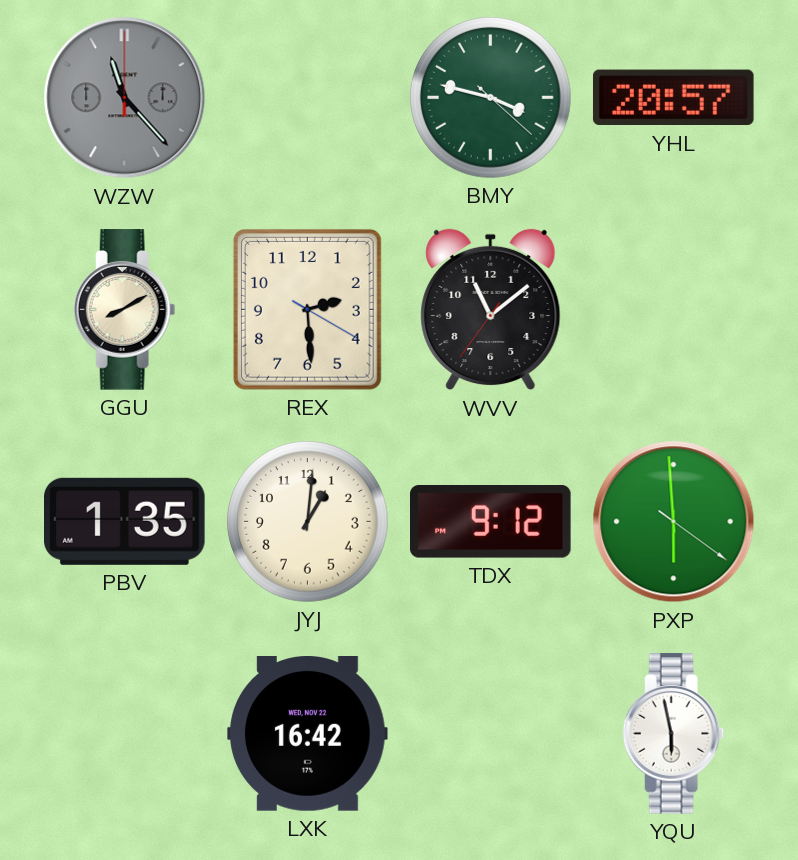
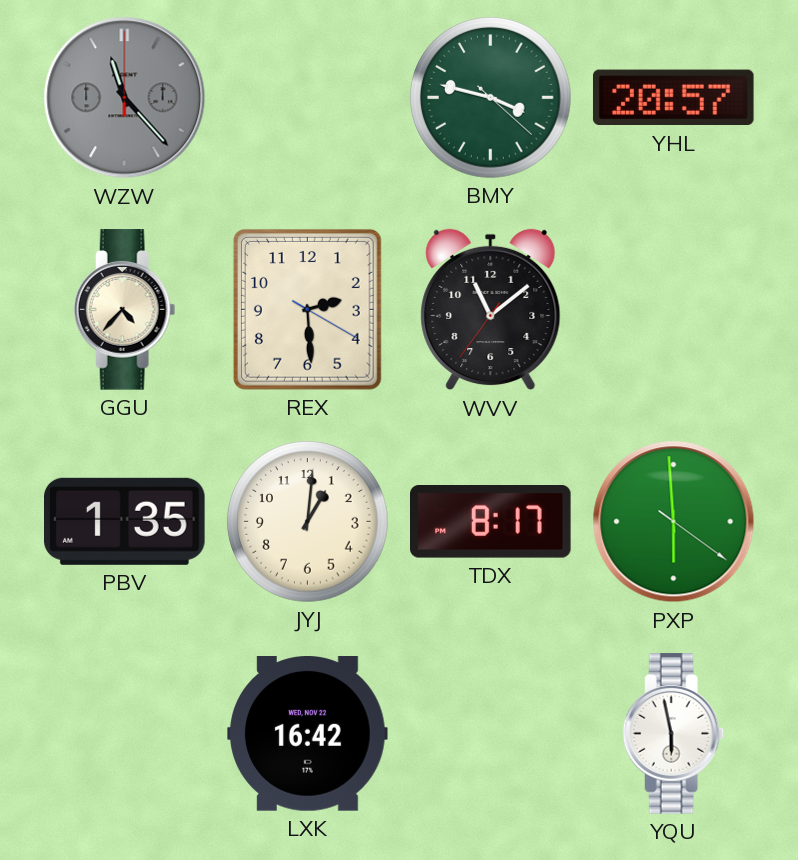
GGU: 8:10 -> 4:37
TDX: 9:12 -> 8:17
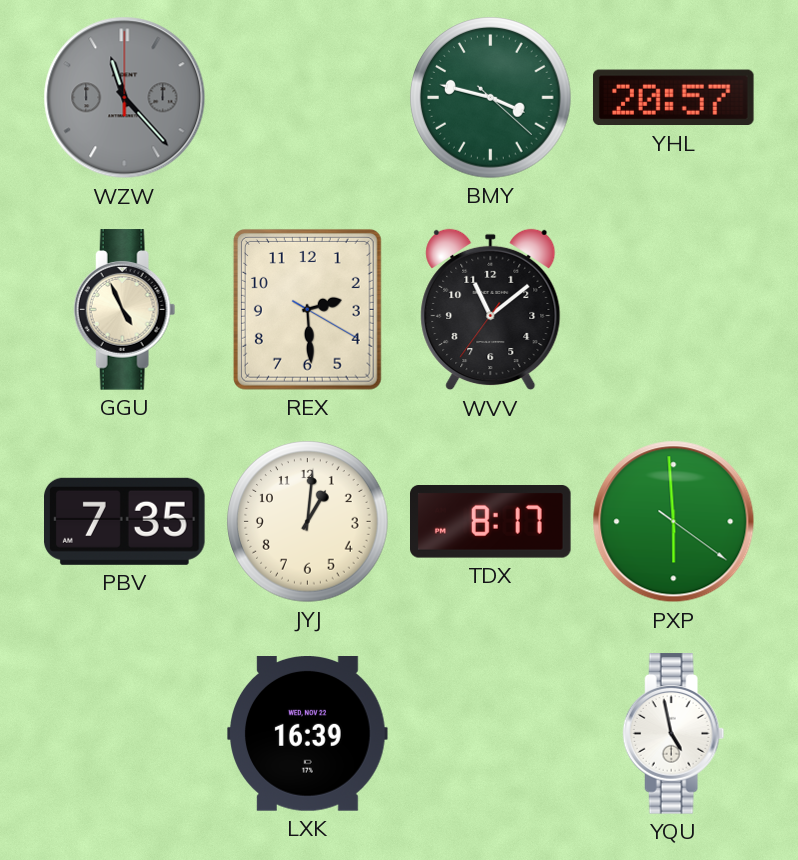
GGU: 4:37 -> 4:56
PBV: 1:35 -> 7:35
LXK: 16:42 -> 16:39
YQU: 5:58 -> 4:58
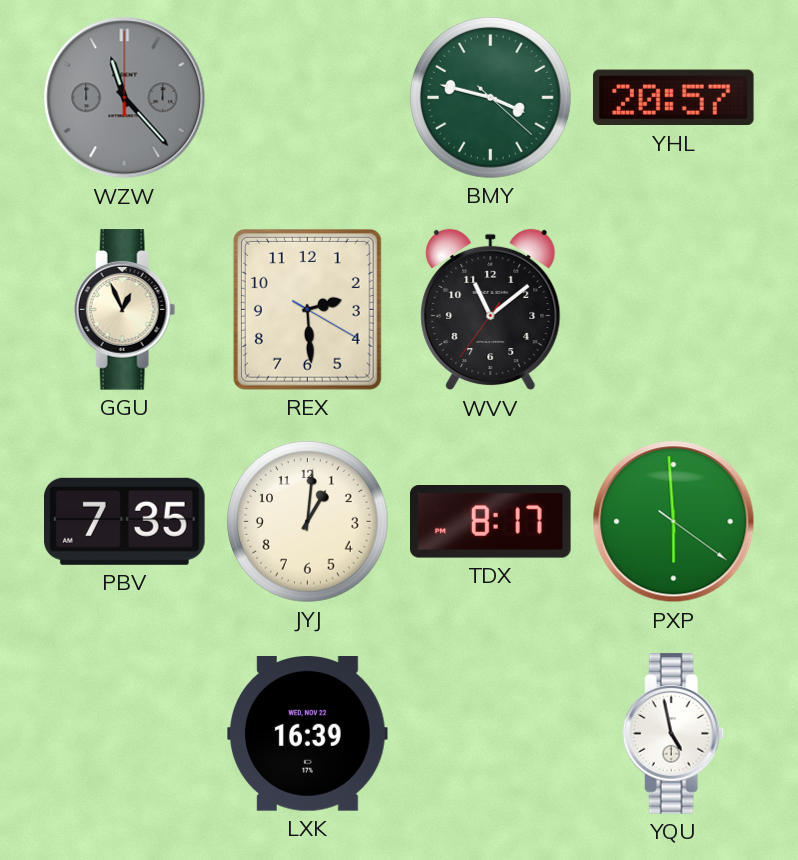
GGU: 4:56 -> 12:56
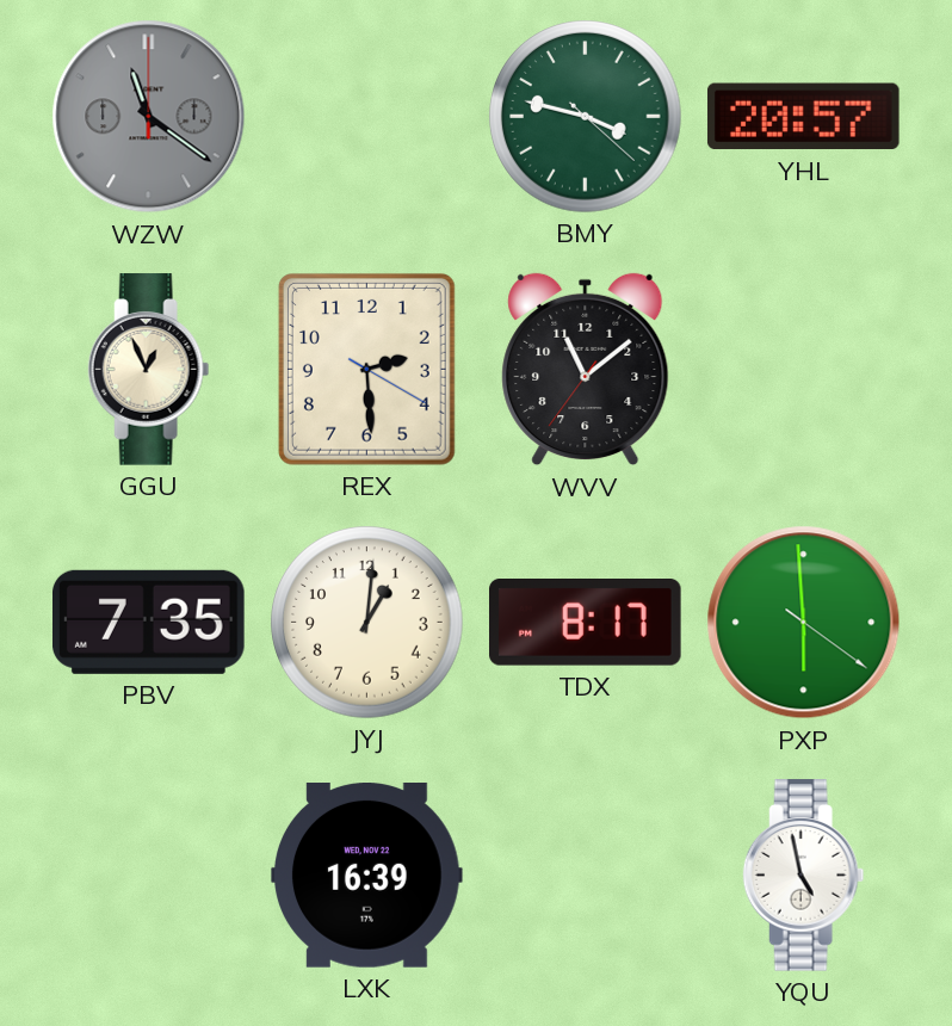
WZW: 11:23 -> 11:21
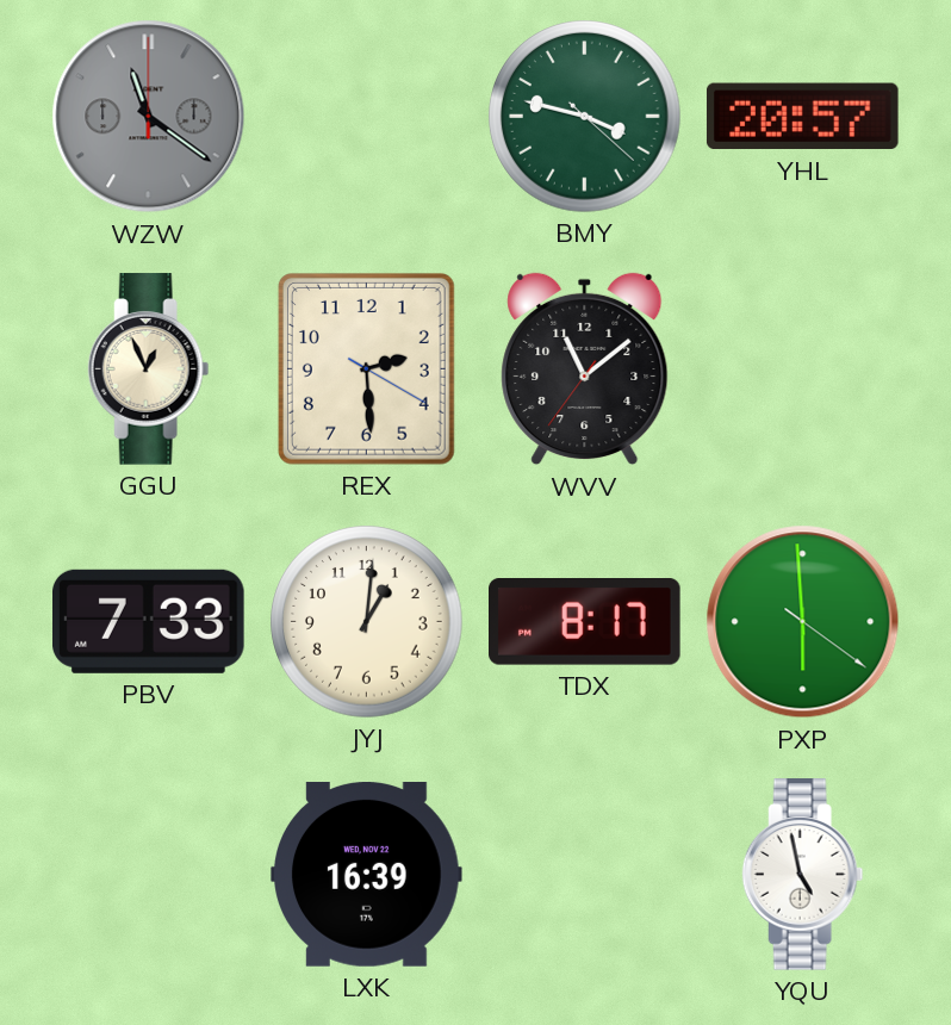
PBV: 7:35 -> 7:33
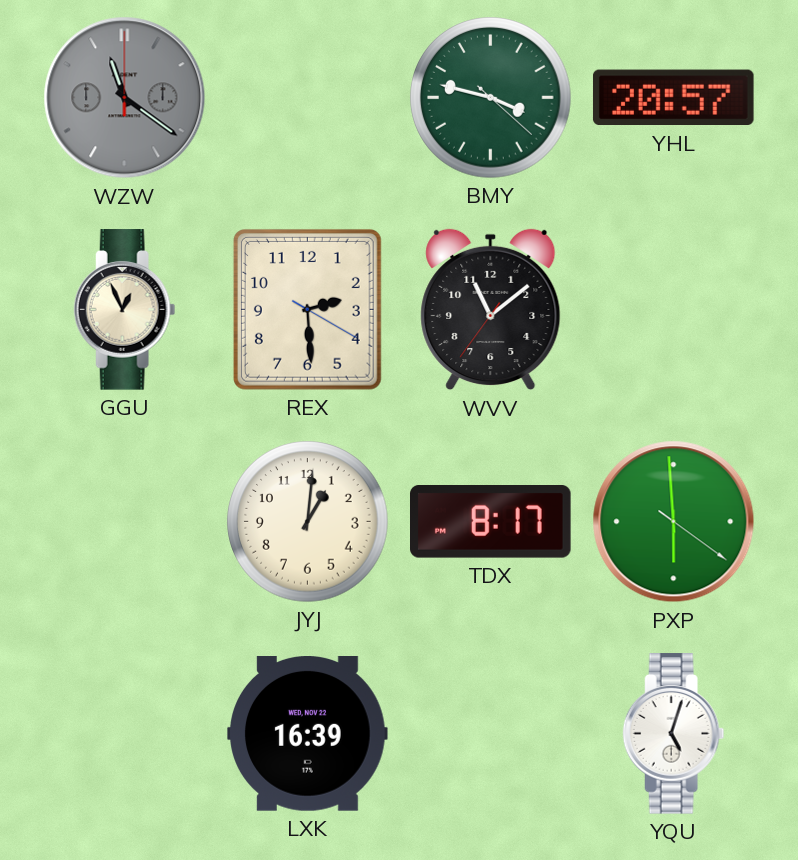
PBV: 7:33 -> none
YQU: 4:58 -> 5:03
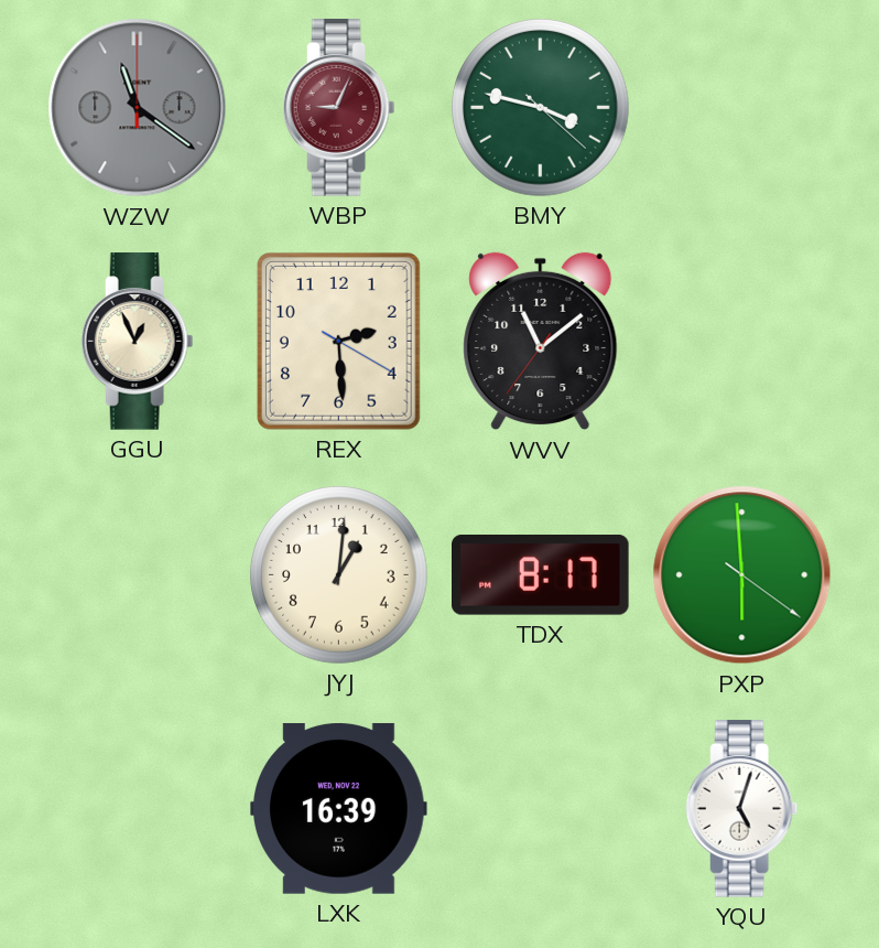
WBP: none -> 9:04
YHL: 20:57 -> none
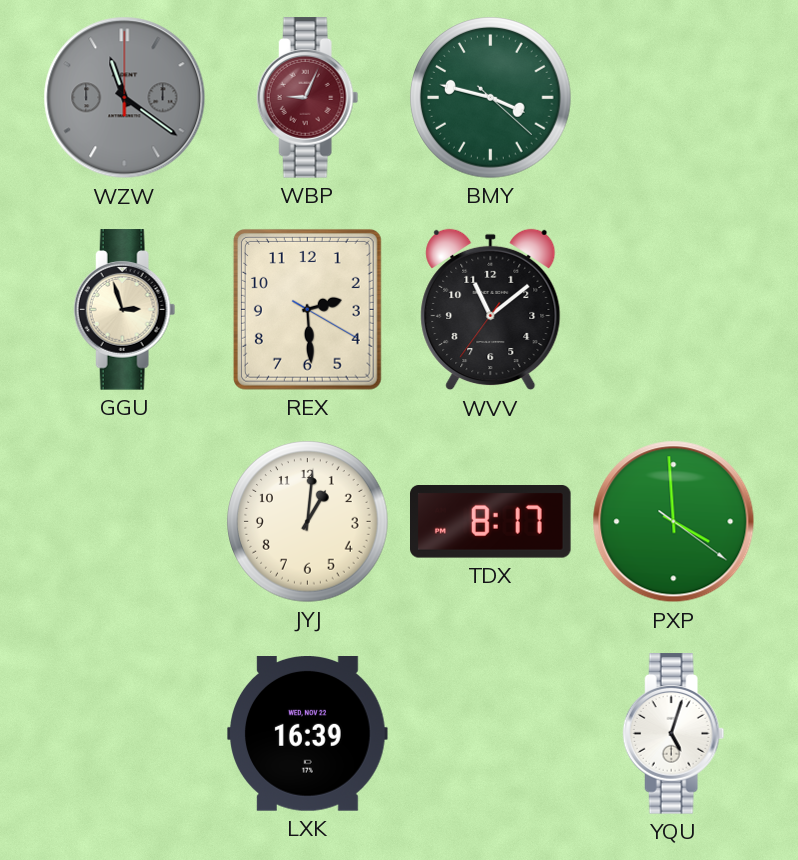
GGU: 12:56 -> 2:57
PXP: 5:59 -> 3:59
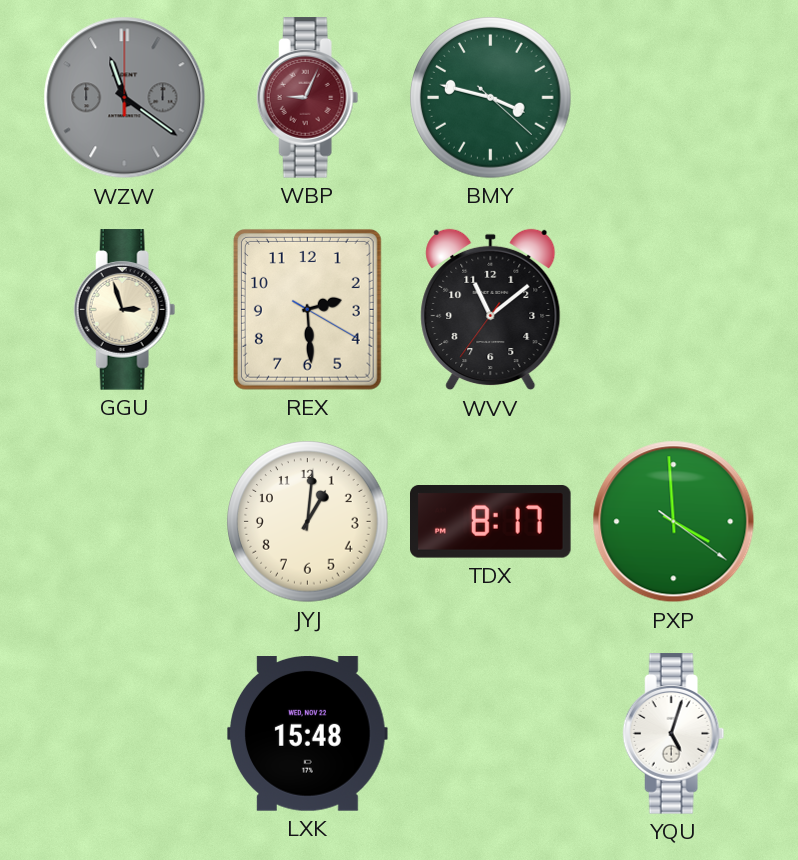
LXK: 16:39 -> 15:48
